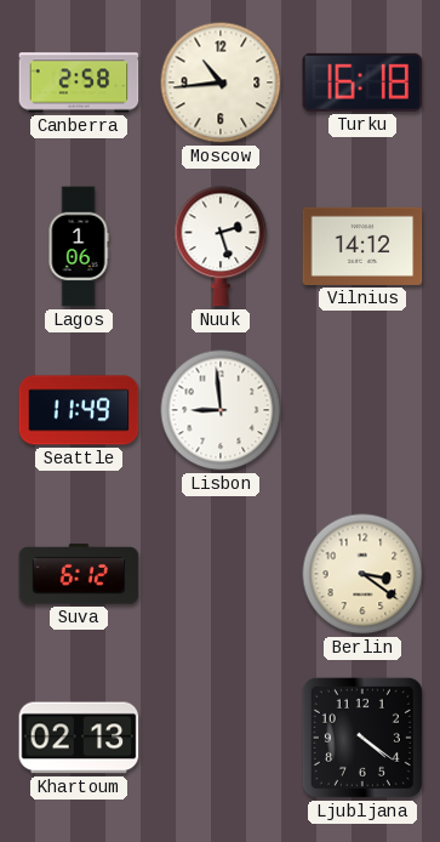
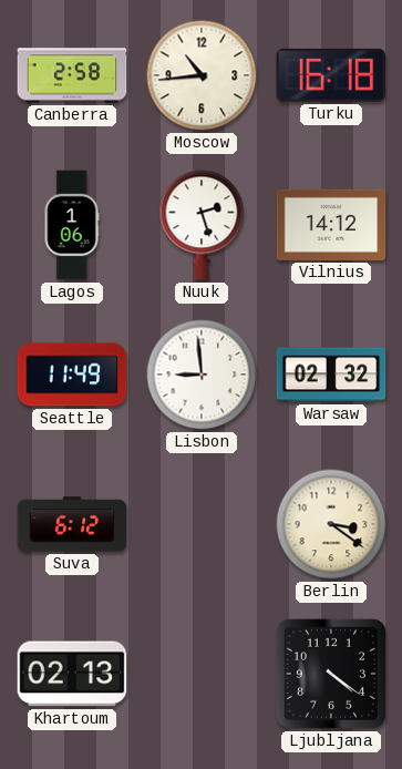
Warsaw: none -> 02:32
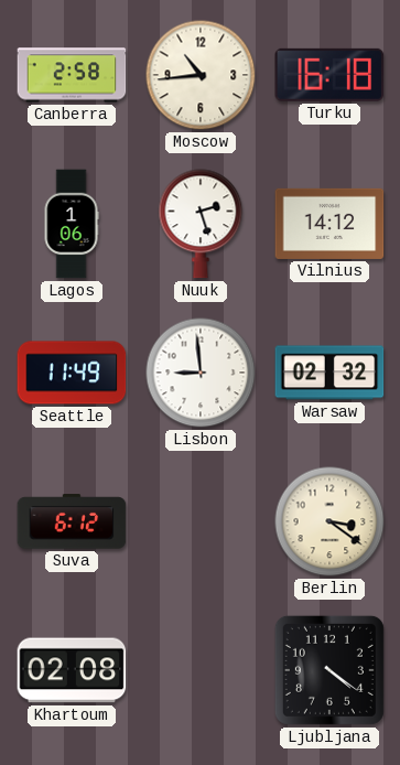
Khartoum: 02:13 -> 02:08
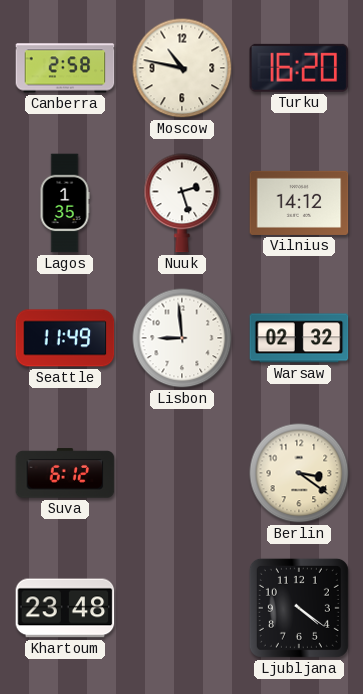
Moscow: 10:44 -> 10:47
Turku: 16:18 -> 16:20
Lagos: 1:06 -> 1:35
Khartoum: 02:08 -> 23:48
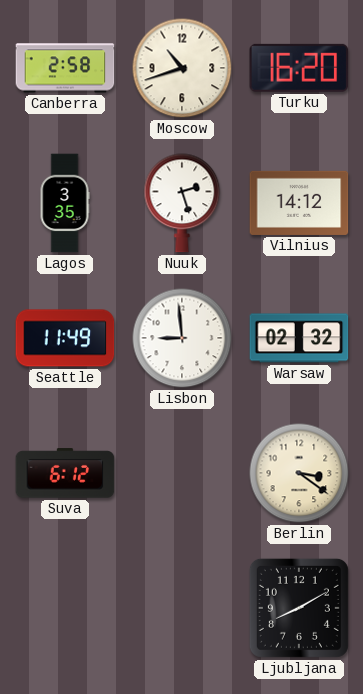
Moscow: 10:47 -> 10:42
Lagos: 1:35 -> 3:35
Khartoum: 23:48 -> none
Ljubljana: 4:21 -> 8:10
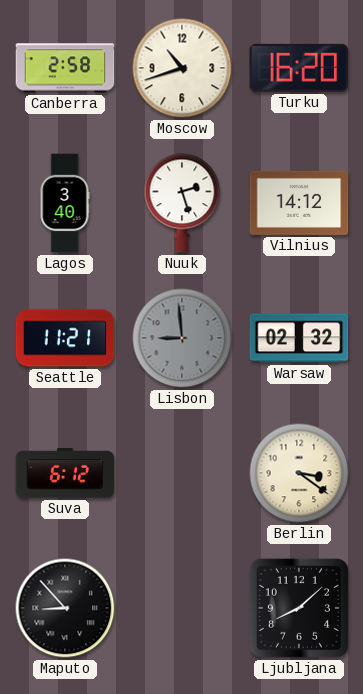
Lagos: 3:35 -> 3:40
Seattle: 11:49 -> 11:21
Lisbon dial: white -> grey
Maputo: none -> 8:53
Ljubljana: 8:10 -> 8:08
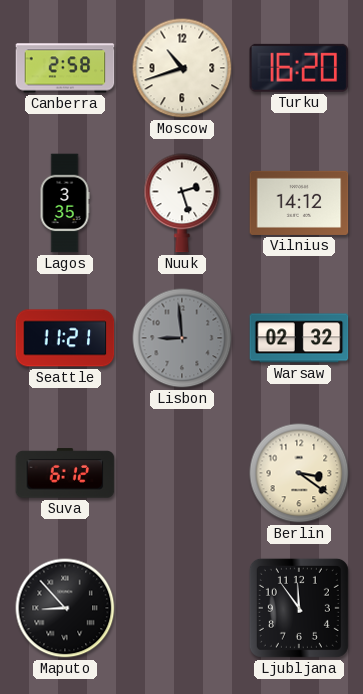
Lagos: 3:40 -> 3:35
Ljubljana: 8:08 -> 11:54
